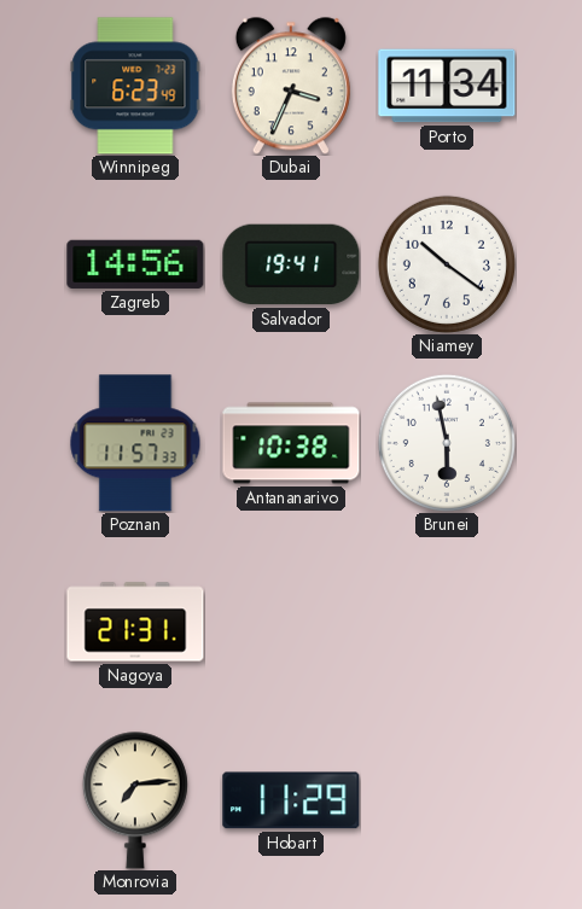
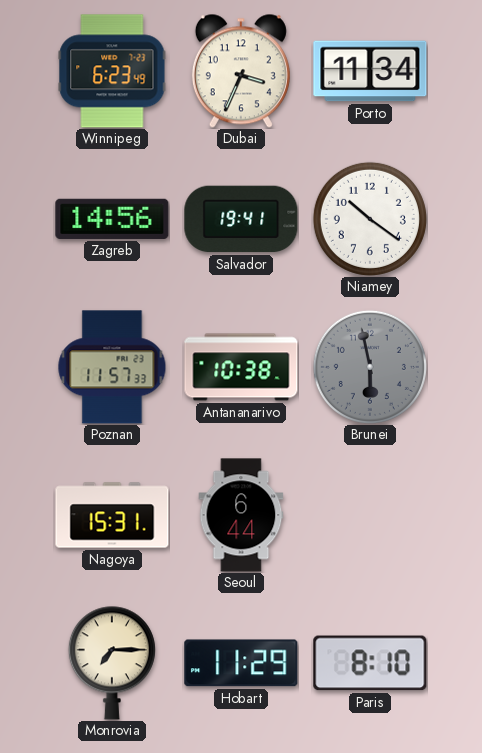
Brunei dial: white -> grey
Nagoya: 21:31 -> 15:31
Seoul: none -> 6:44
Monrovia: 7:14 -> 7:15
Paris: none -> 8:10
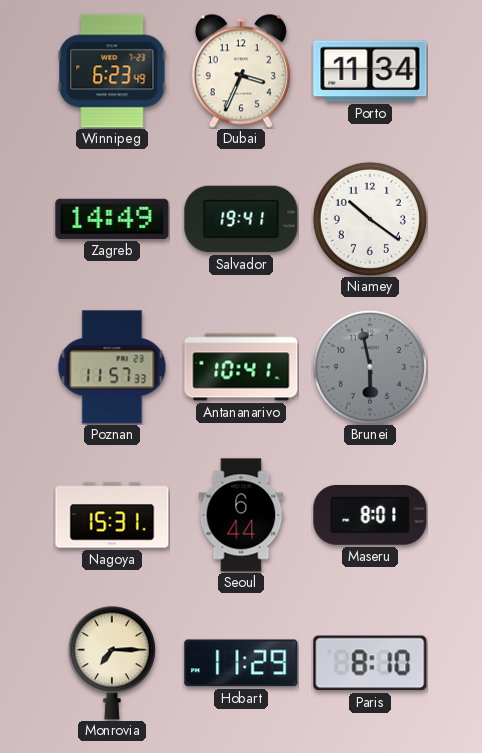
Zagreb: 14:56 -> 14:49
Antananarivo: 10:38 -> 10:41
Maseru: none -> 8:01
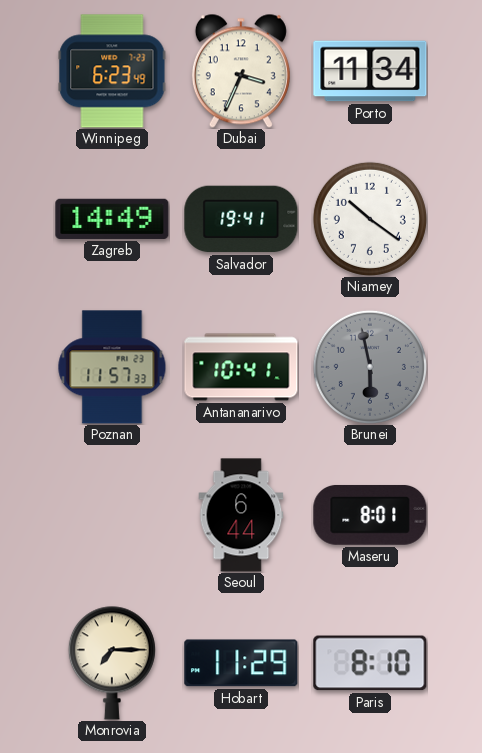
Nagoya: 15:31 -> none
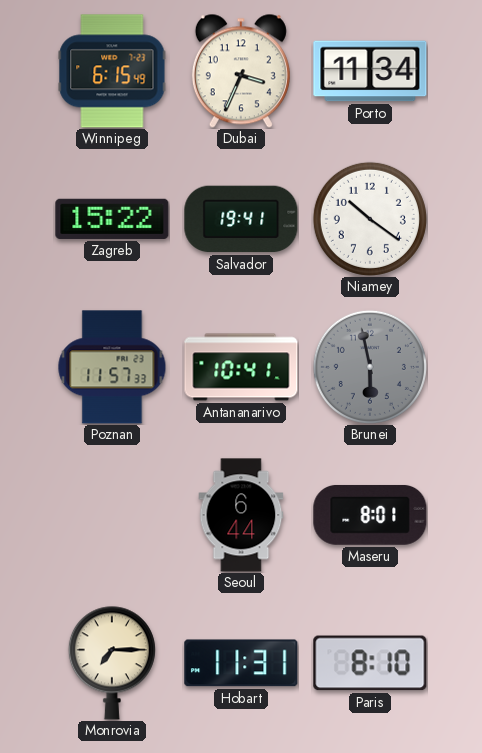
Winnipeg: 6:23 -> 6:15
Zagreb: 14:49 -> 15:22
Hobart: 11:29 -> 11:31
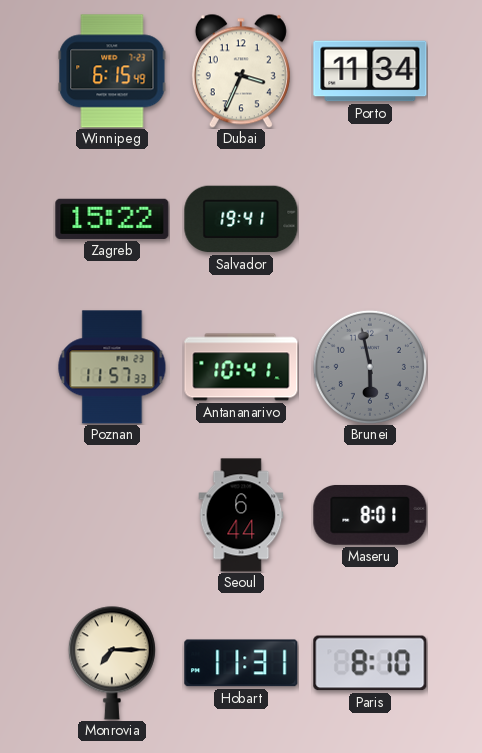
Niamey: 10:21 -> none
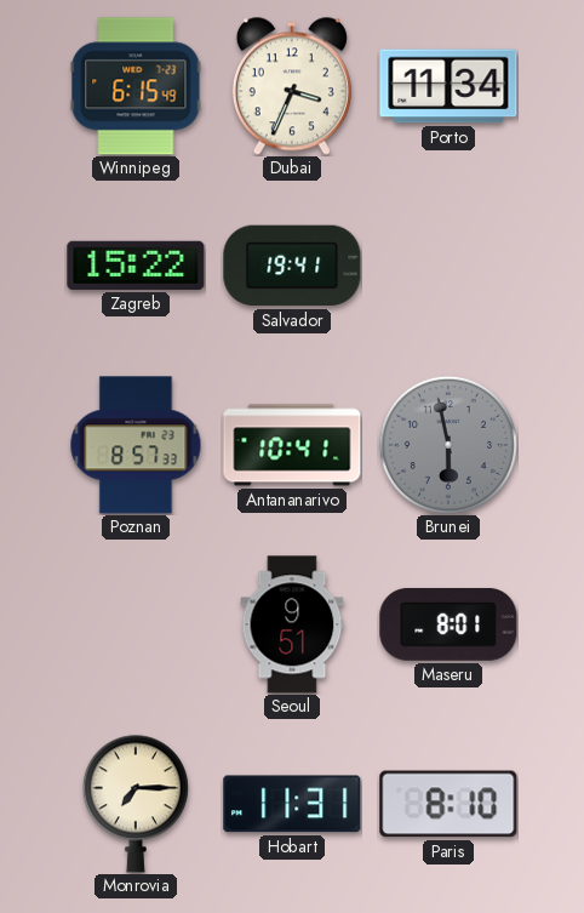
Poznan: 11:57 -> 8:57
Seoul: 6:44 -> 9:51
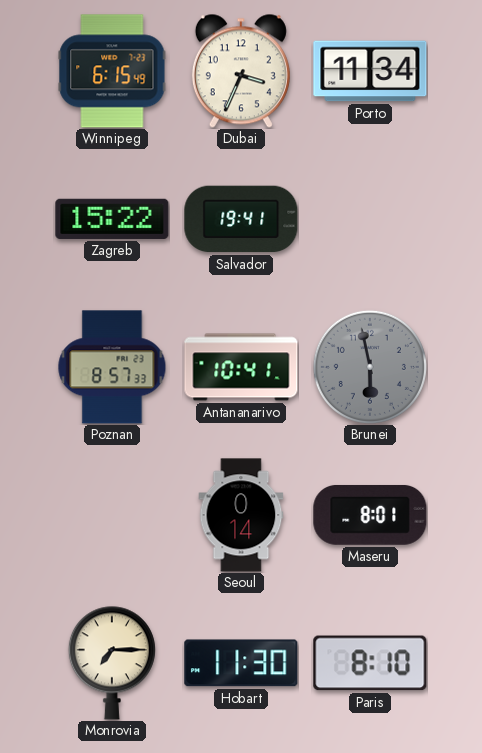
Seoul: 9:51 -> 0:14
Hobart: 11:31 -> 11:30
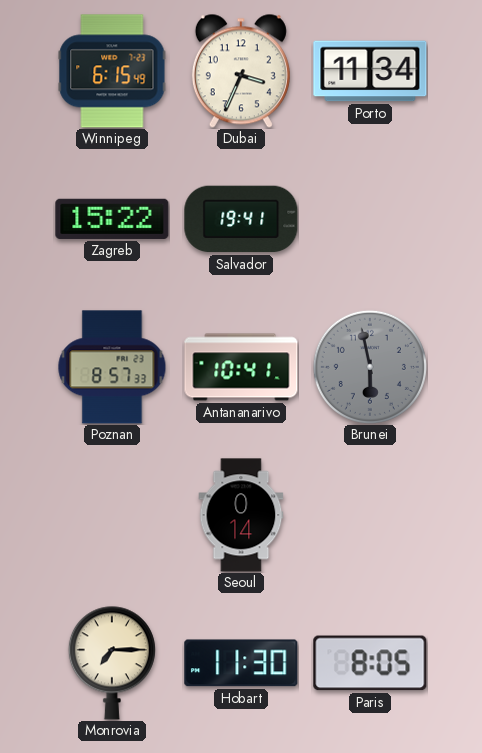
Maseru: 8:01 -> none
Paris: 8:10 -> 8:05
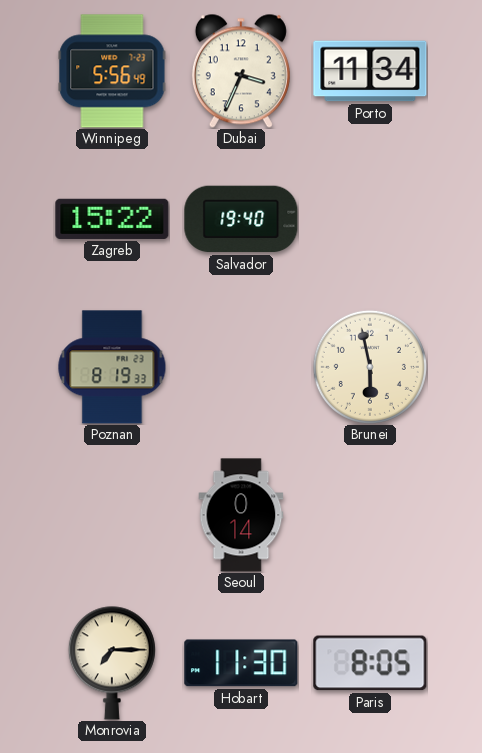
Winnipeg: 6:15 -> 5:56
Salvador: 19:41 -> 19:40
Poznan: 8:57 -> 8:19
Antananarivo: 10:41 -> none
Brunei dial: grey -> cream
